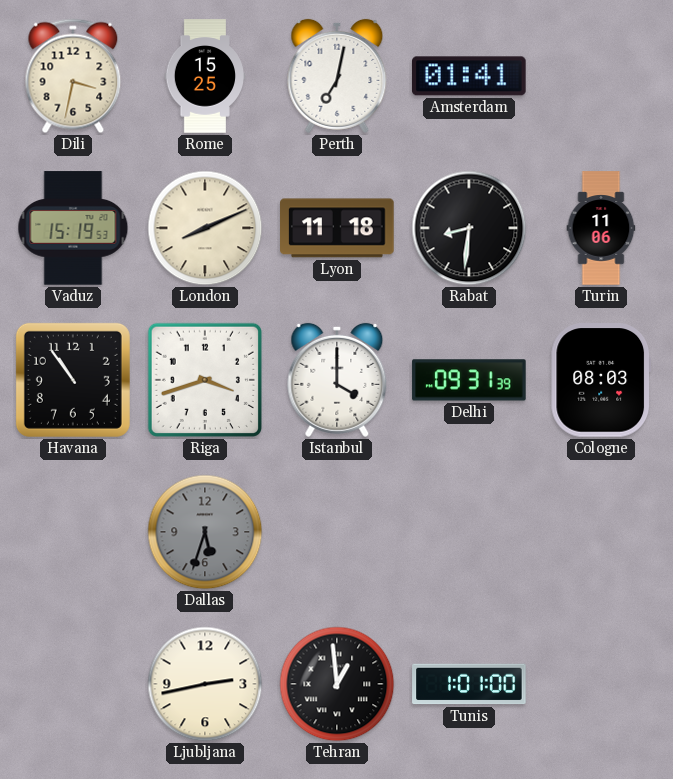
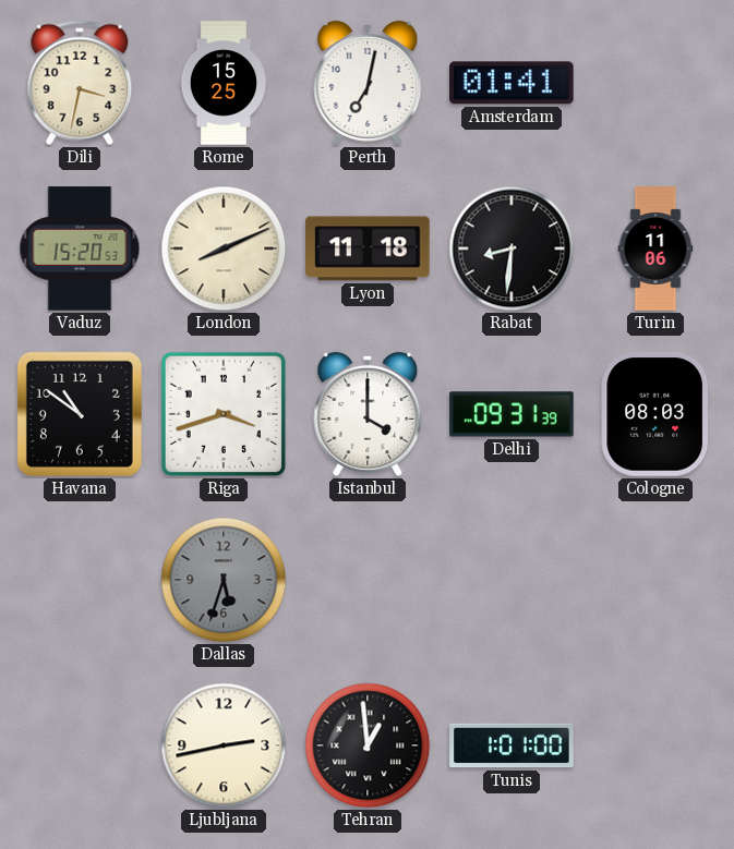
Vaduz: 15:19 -> 15:20
Havana: 10:54 -> 10:51
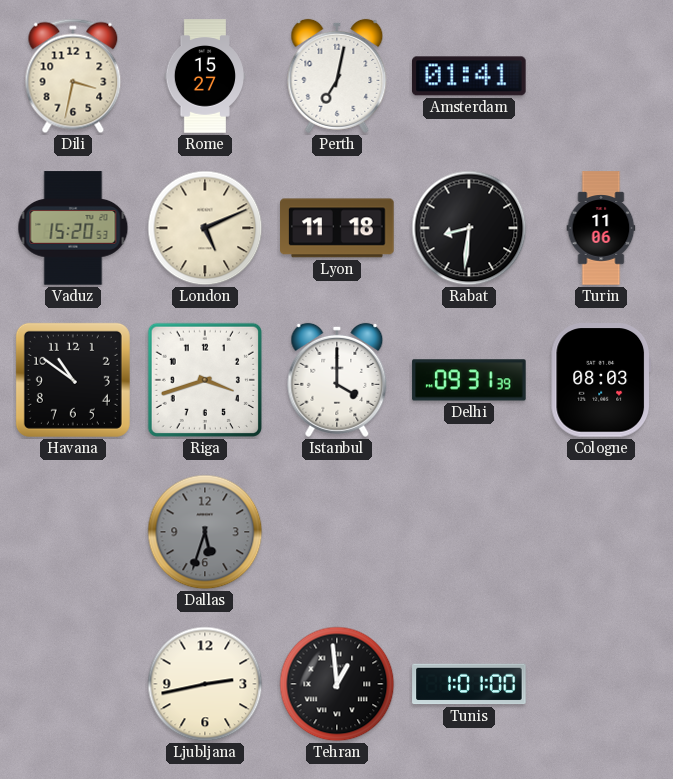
Rome: 15:25 -> 15:27
London: 8:11 -> 5:11
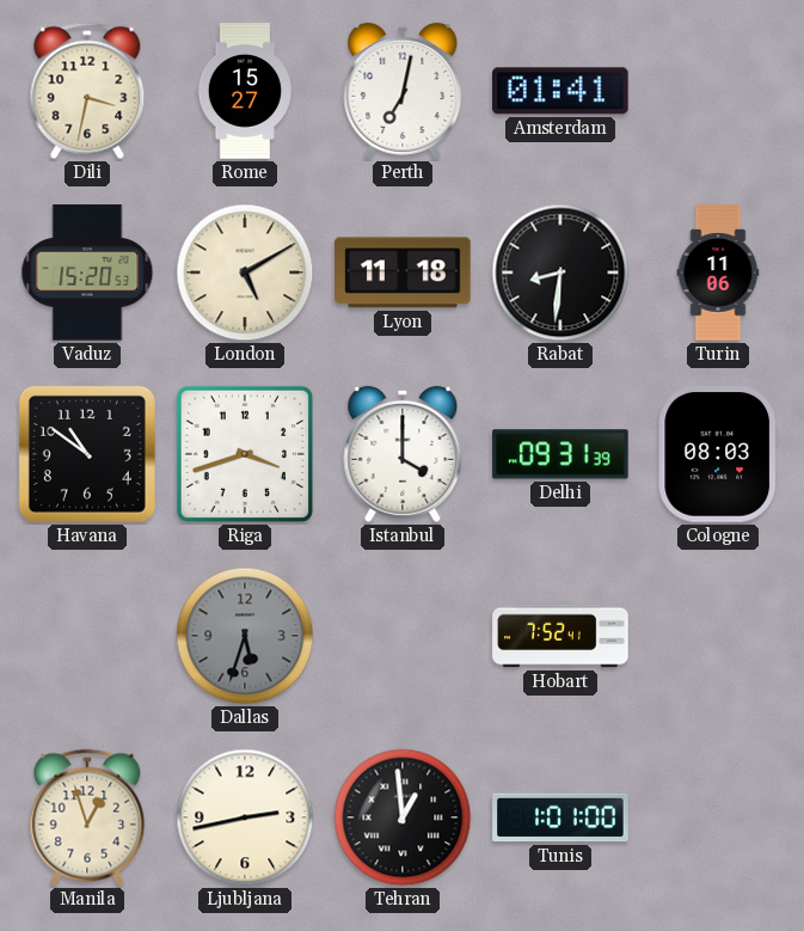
London: 5:11 -> 5:10
Hobart: none -> 7:52
Manila: none -> 12:57
